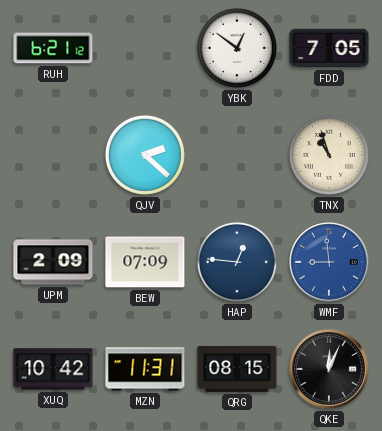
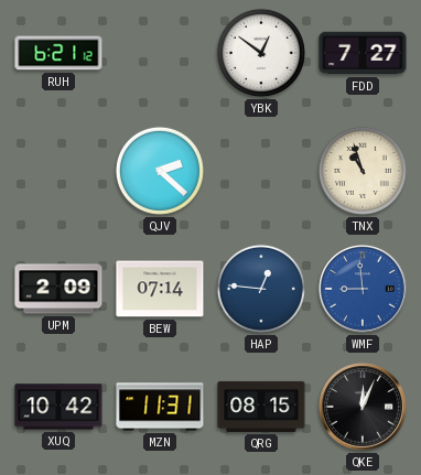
FDD: 7:05 -> 7:27
BEW: 07:09 -> 07:14
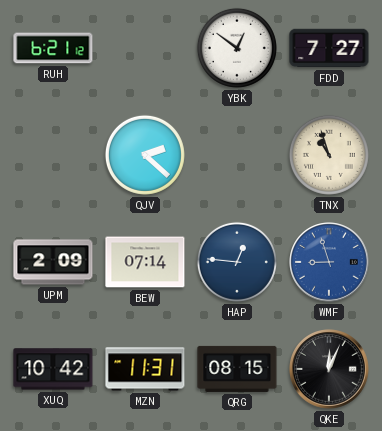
WMF: 8:59 -> 8:57
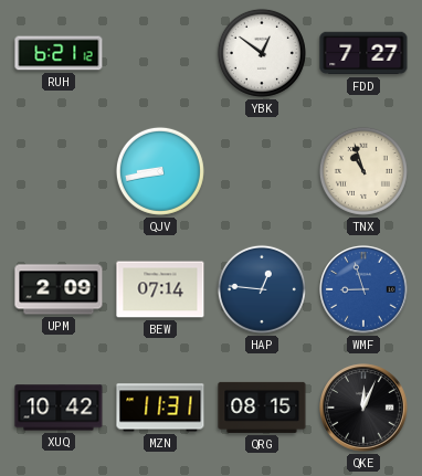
QJV: 2:22 -> 8:43
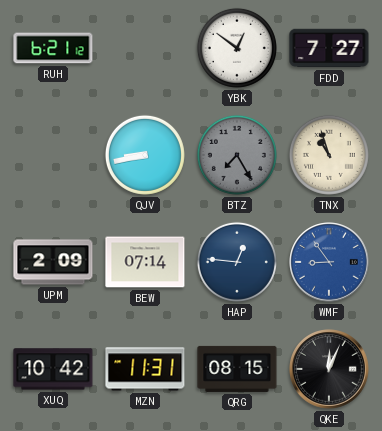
BTZ: none -> 7:25
WMF: 8:57 -> 8:54
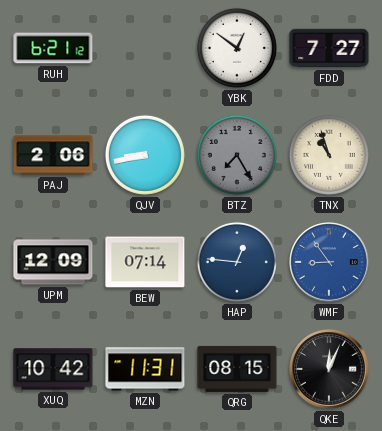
PAJ: none -> 2:06
UPM: 2:09 -> 12:09
